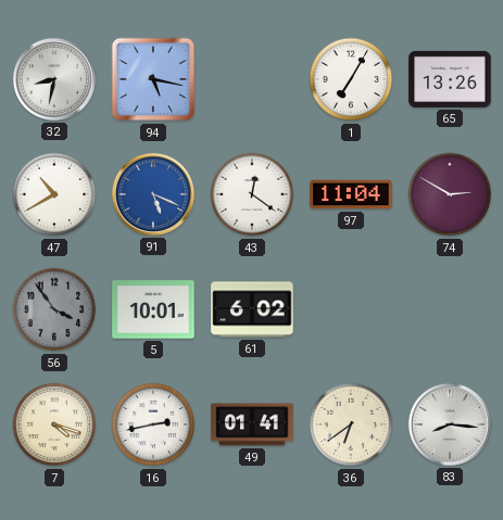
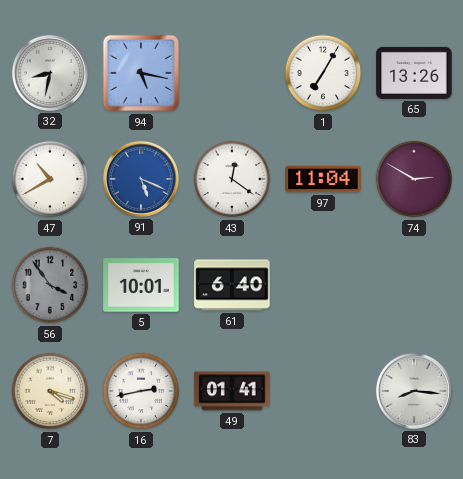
61: 6:02 -> 6:40
36: 6:39 -> none
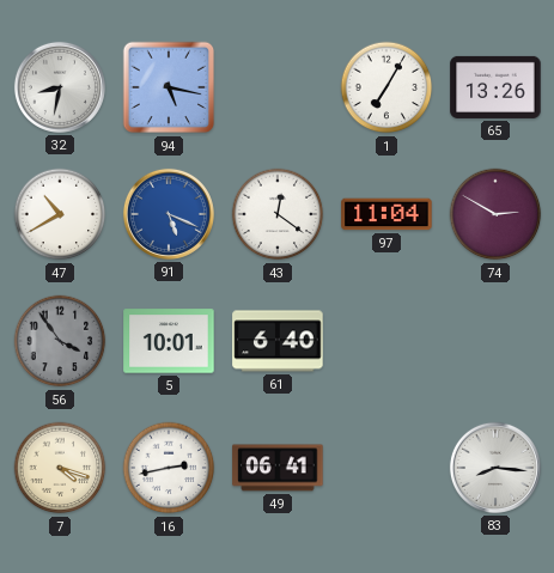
49: 01:41 -> 06:41
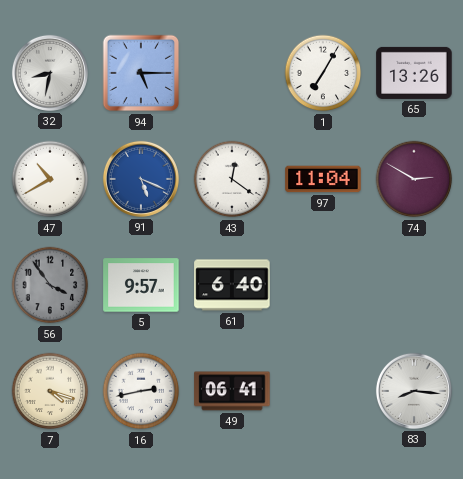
94: 5:17 -> 5:15
5: 10:01 -> 9:57
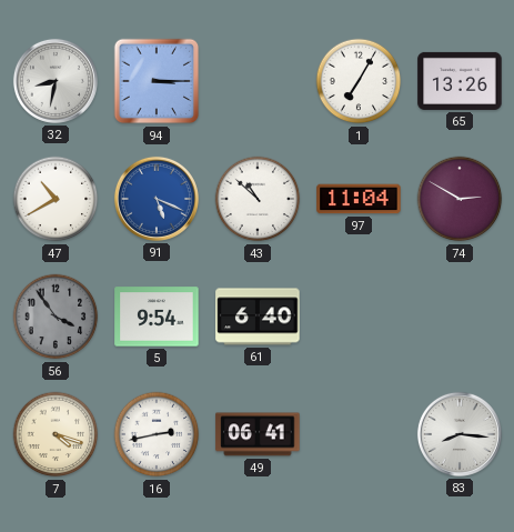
94: 5:15 -> 3:15
43: 12:21 -> 10:52
5: 9:57 -> 9:54
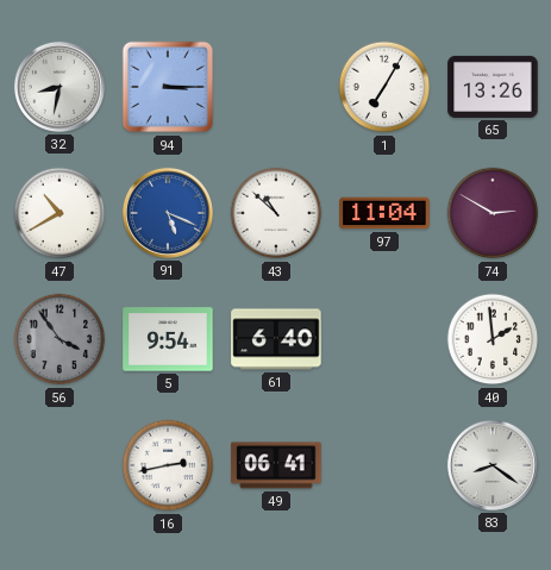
40: none -> 1:59
7: 4:18 -> none
83: 8:16 -> 8:21
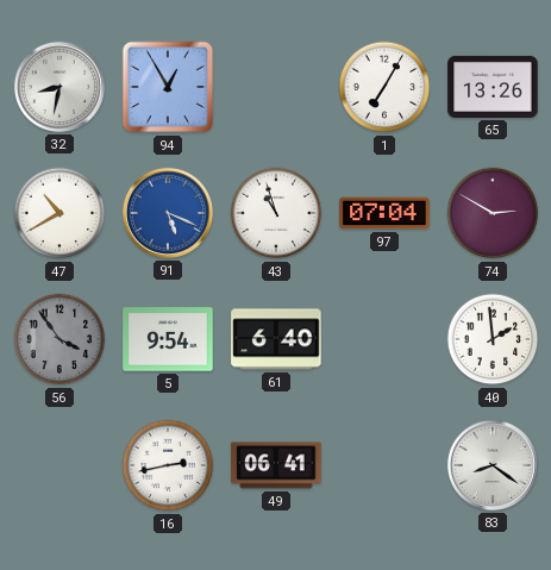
94: 3:15 -> 12:55
43: 10:52 -> 10:57
97: 11:04 -> 07:04
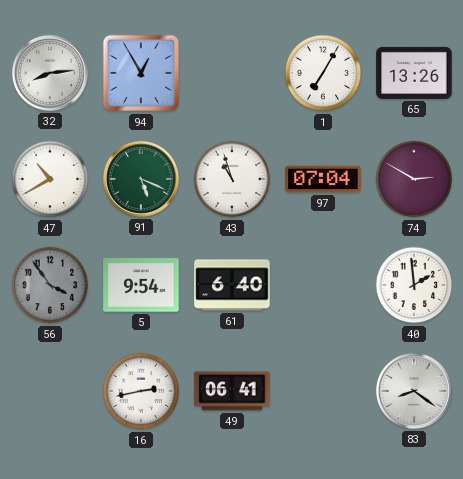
32: 8:32 -> 8:14
91 dial: blue -> green
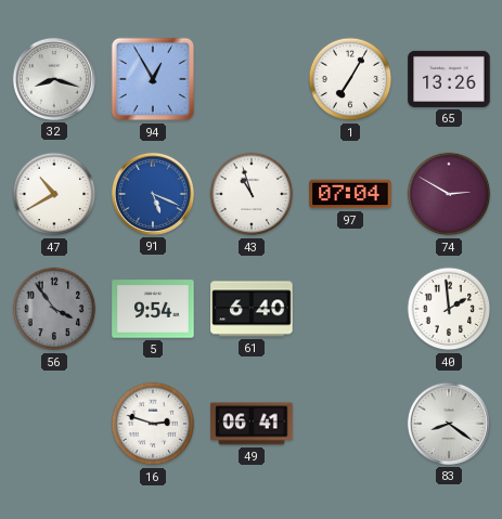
32: 8:14 -> 8:18
91 dial: green -> blue
16: 2:43 -> 2:48
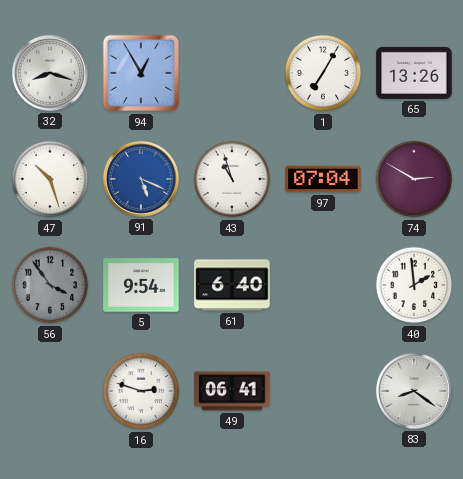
47: 10:40 -> 10:27
